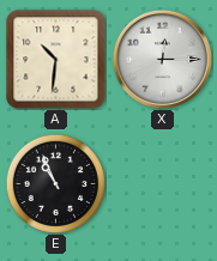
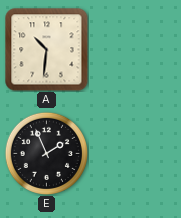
X: 12:15 -> none
E: 10:56 -> 1:56
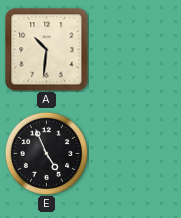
E: 1:56 -> 4:56
